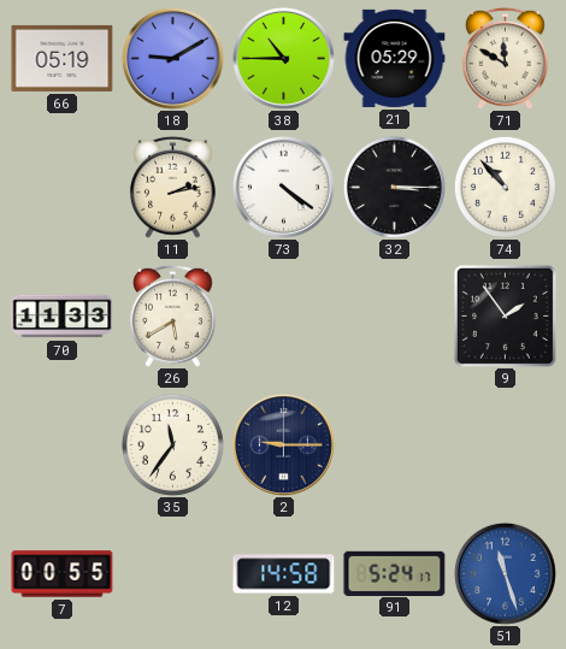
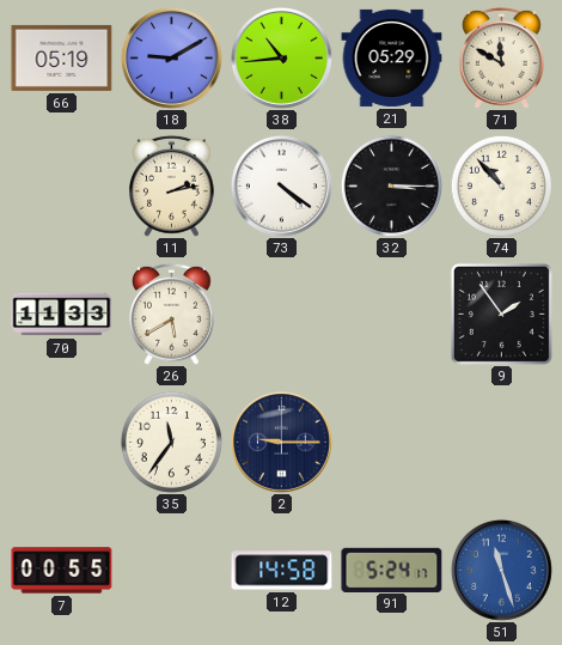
38: 10:45 -> 10:44
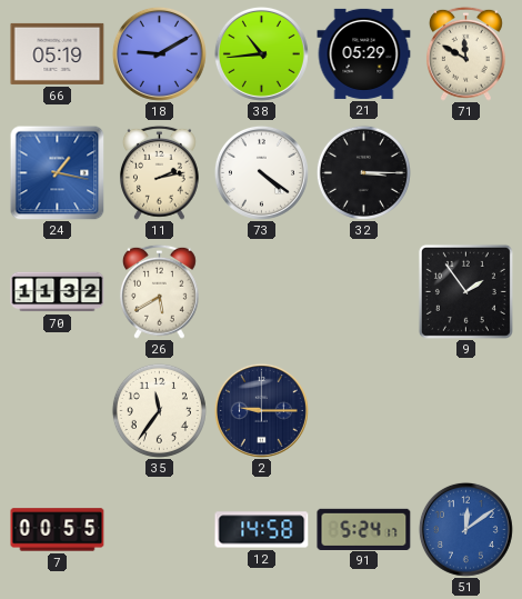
24: none -> 1:17
74: 10:53 -> none
70: 11:33 -> 11:32
51: 11:27 -> 12:09
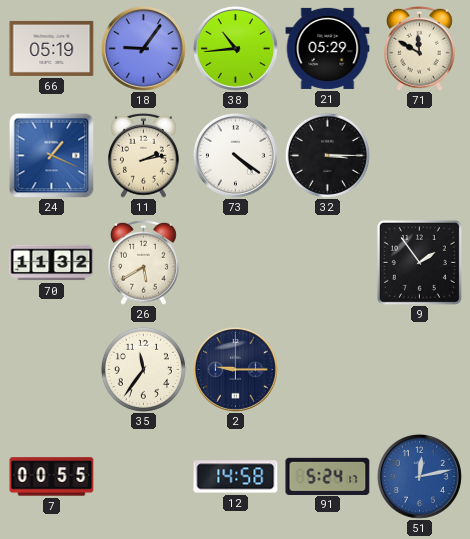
18: 9:10 -> 9:06
24: 1:17 -> 1:19
51: 12:09 -> 12:13
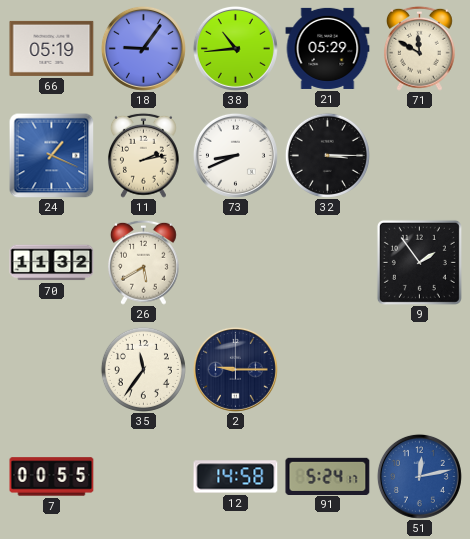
73: 4:21 -> 8:41
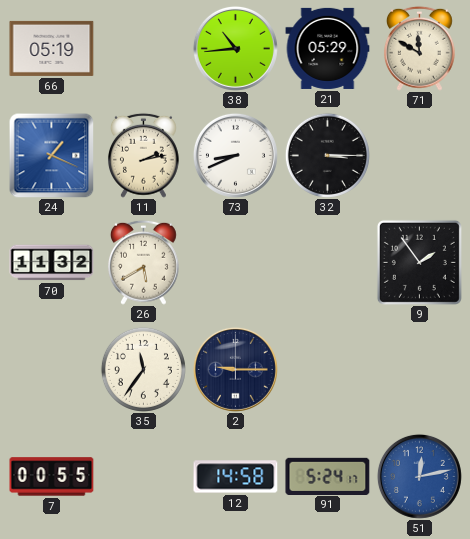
18: 9:06 -> none
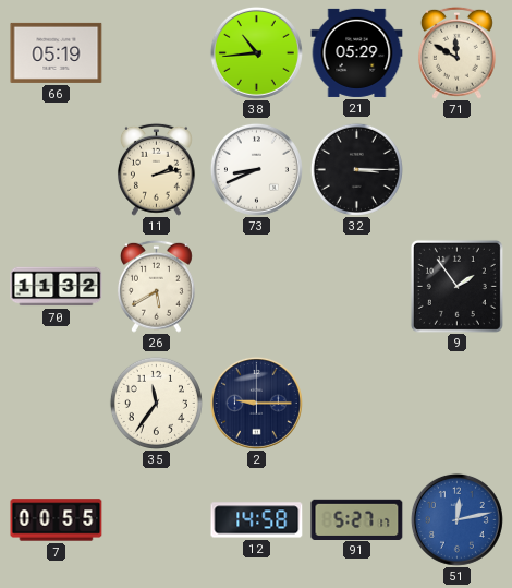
24: 1:19 -> none
91: 5:24 -> 5:27
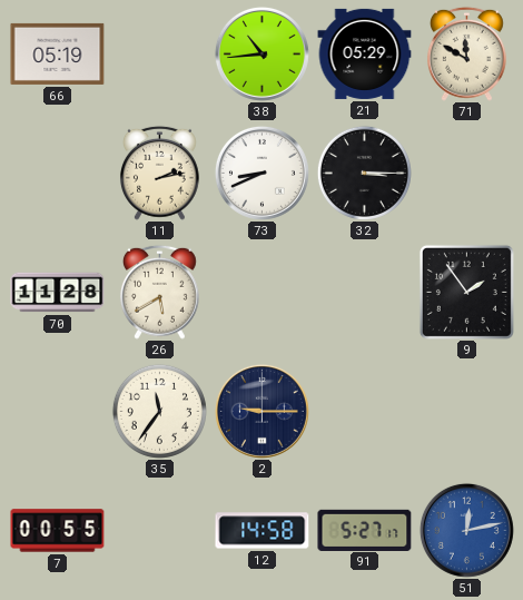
70: 11:32 -> 11:28
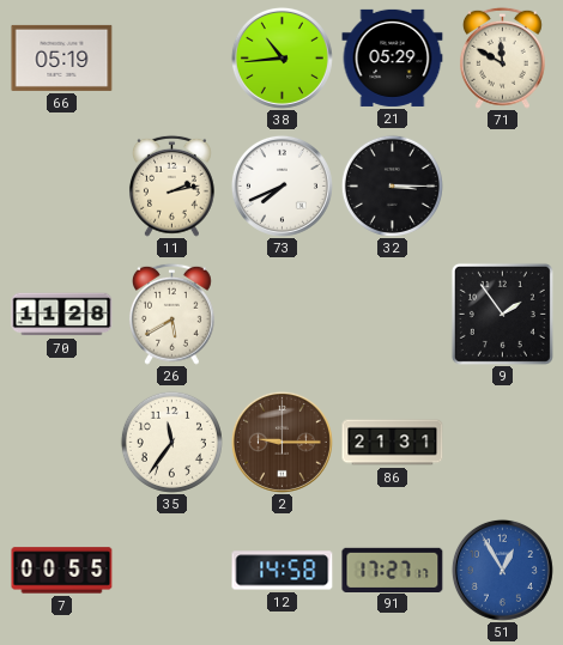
73: 8:41 -> 7:41
2 dial: navy -> brown
86: none -> 21:31
91: 5:27 -> 17:27
51: 12:13 -> 12:55
